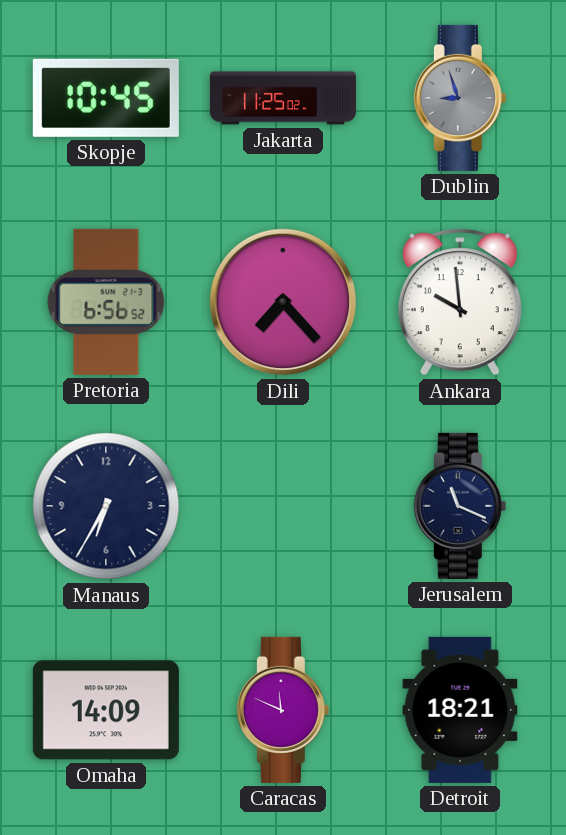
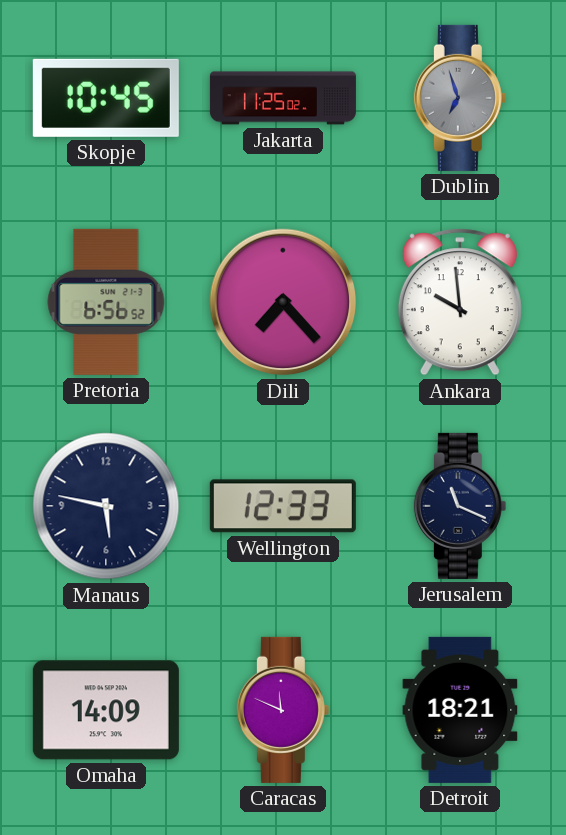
Dublin: 8:57 -> 6:57
Manaus: 6:35 -> 5:47
Wellington: none -> 12:33
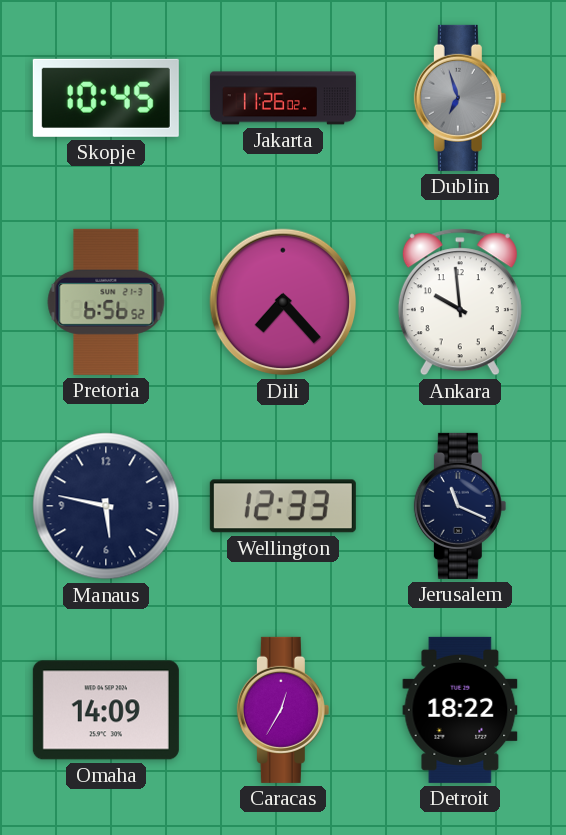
Jakarta: 11:25 -> 11:26
Caracas: 11:49 -> 12:35
Detroit: 18:21 -> 18:22
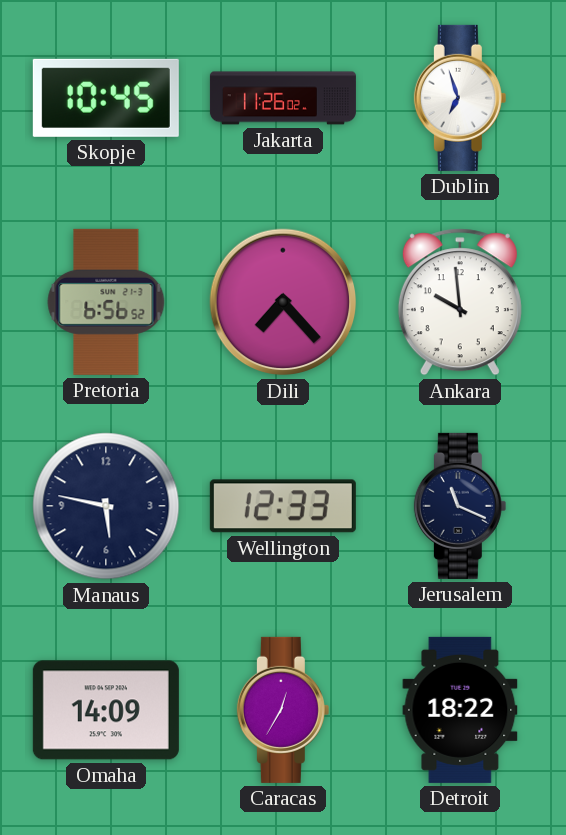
Dublin dial: grey -> white
